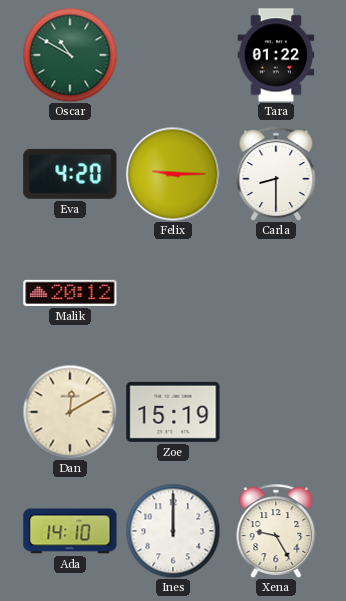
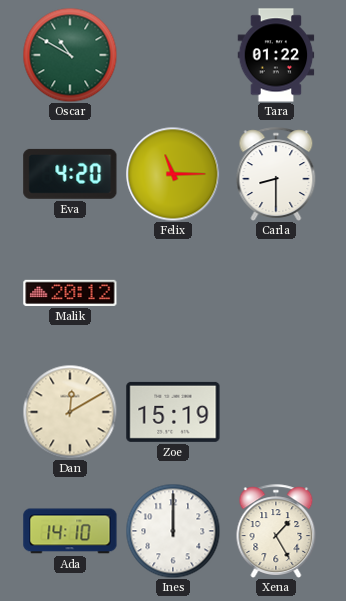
Felix: 9:15 -> 11:15
Xena: 9:25 -> 1:25
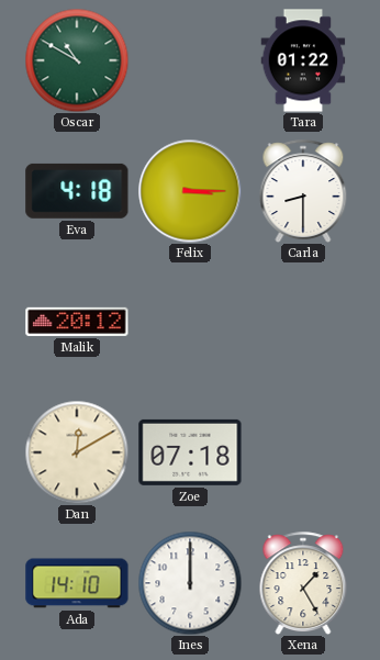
Eva: 4:20 -> 4:18
Felix: 11:15 -> 3:15
Zoe: 15:19 -> 07:18
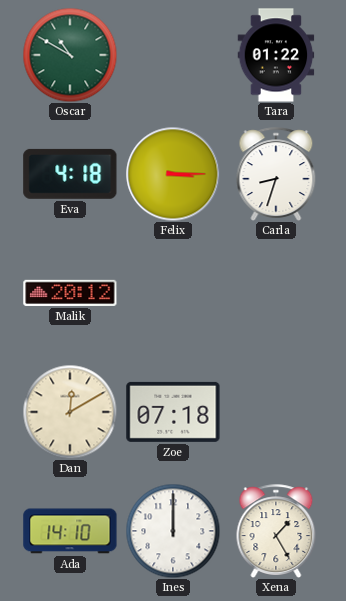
Carla: 8:30 -> 8:33
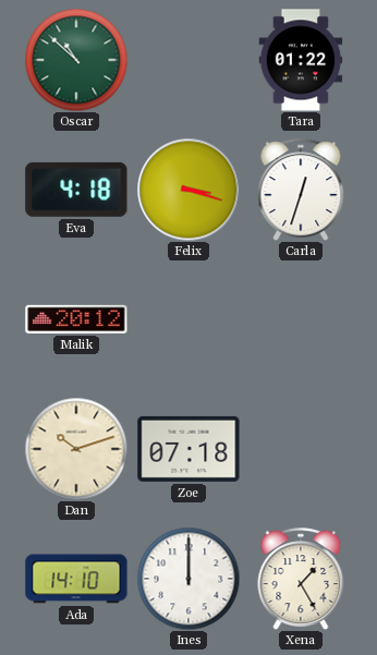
Oscar: 10:50 -> 10:52
Felix: 3:15 -> 3:18
Carla: 8:33 -> 12:33
Dan: 12:10 -> 10:12
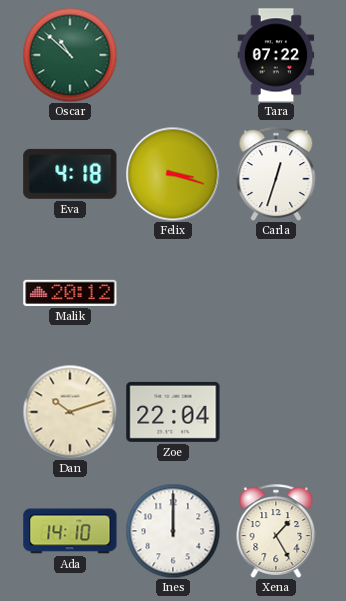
Tara: 01:22 -> 07:22
Zoe: 07:18 -> 22:04
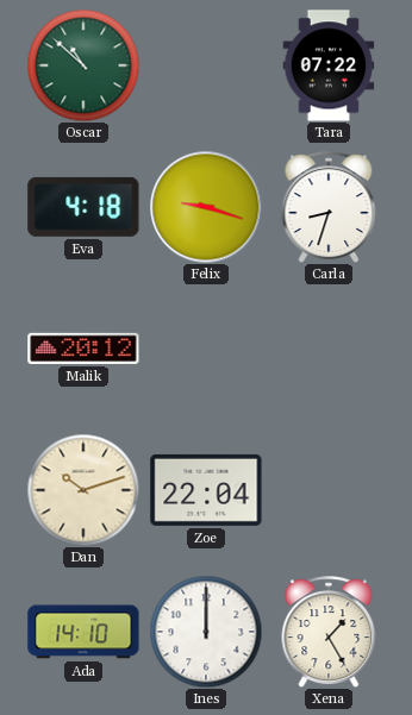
Felix: 3:18 -> 9:18
Carla: 12:33 -> 8:33
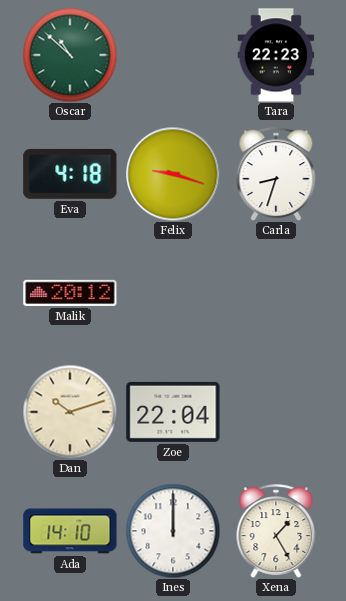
Tara: 07:22 -> 22:23
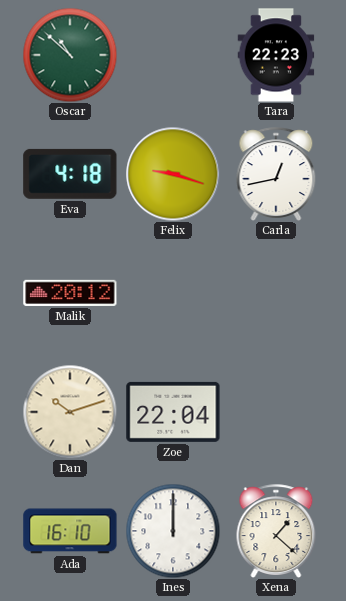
Carla: 8:33 -> 12:43
Ada: 14:10 -> 16:10
Xena: 1:25 -> 1:22
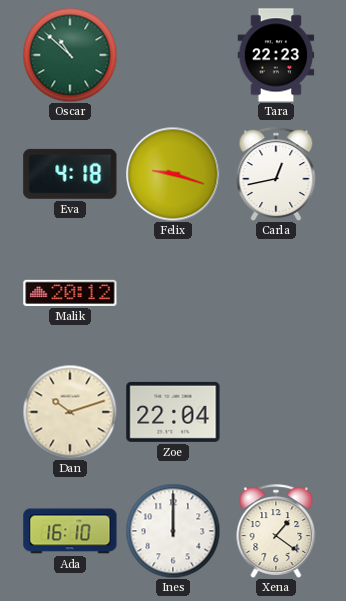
Xena: 1:22 -> 1:21
